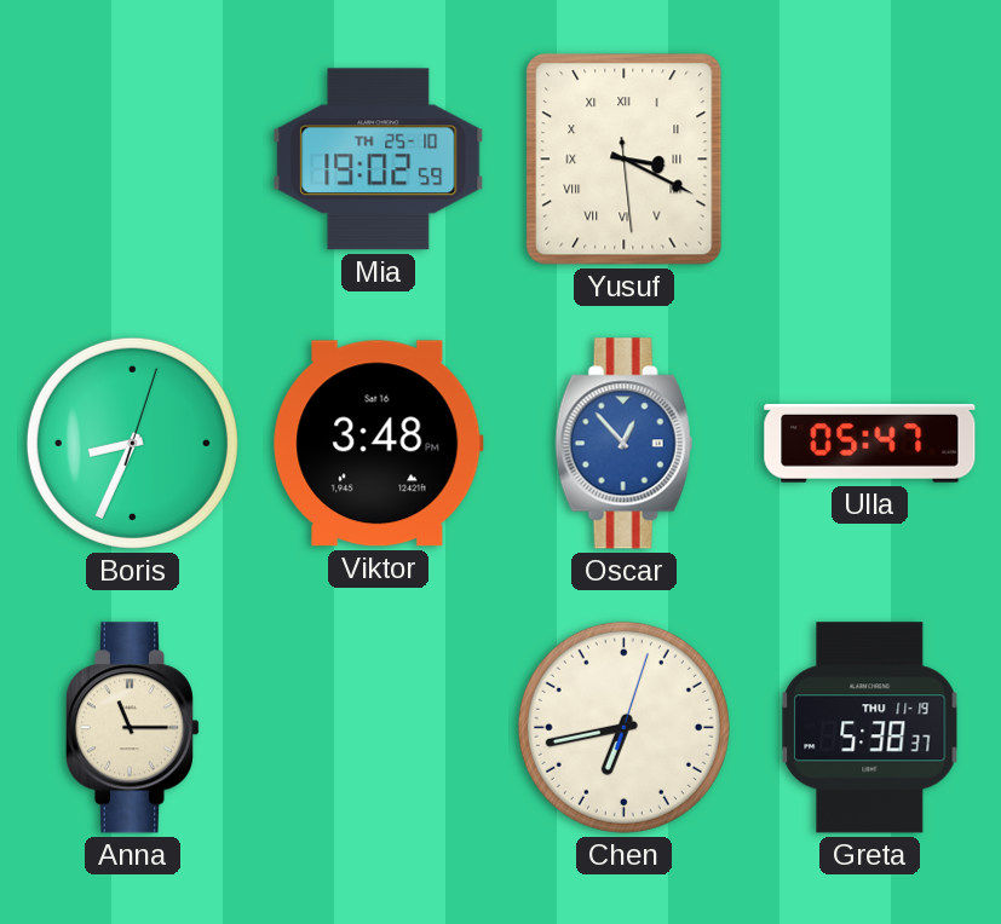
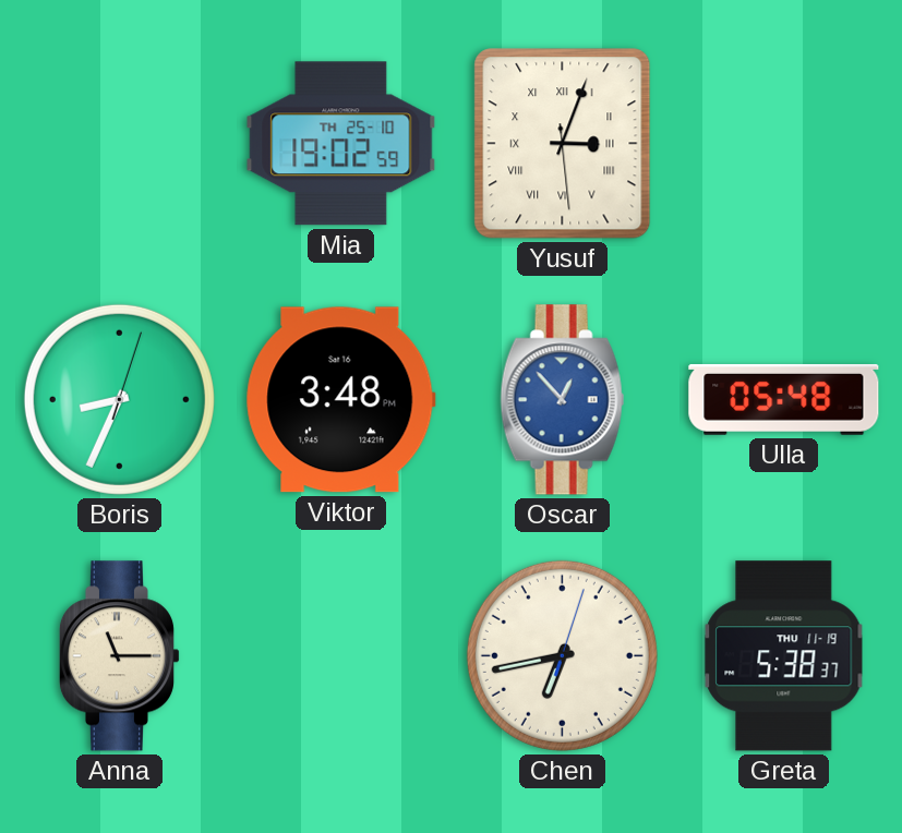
Yusuf: 3:19 -> 3:03
Ulla: 05:47 -> 05:48
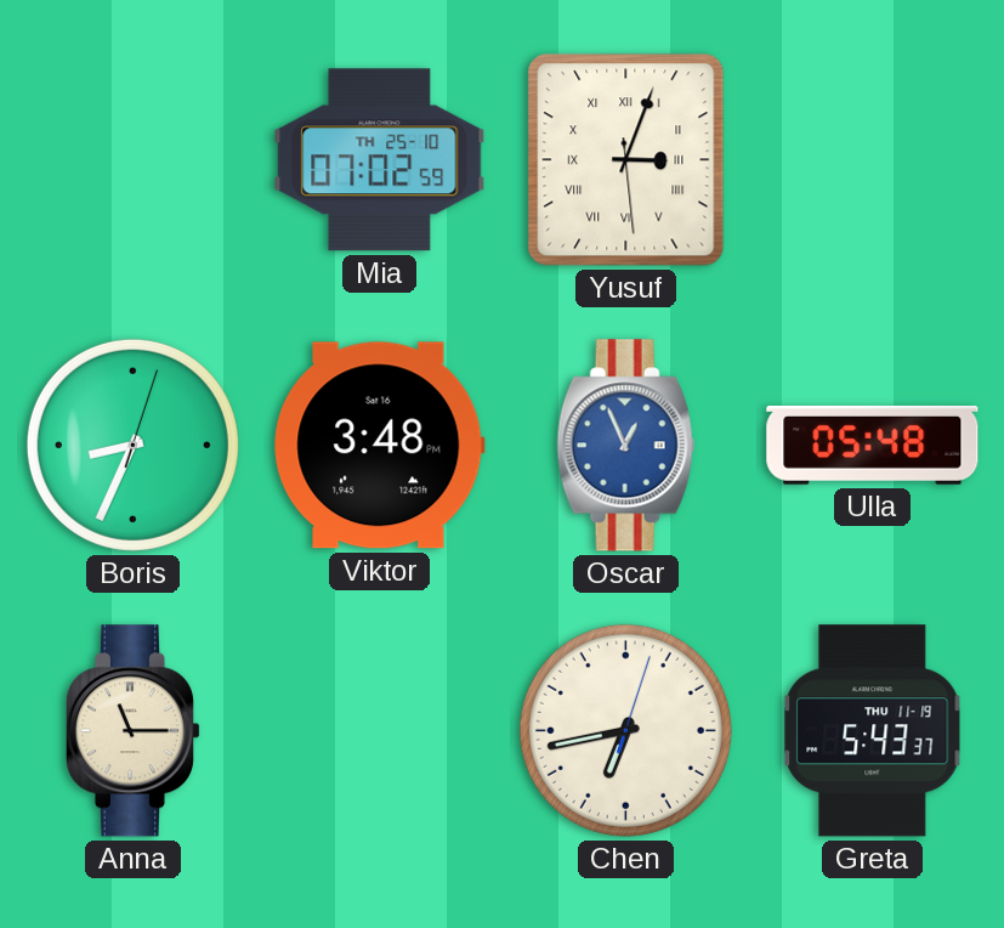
Mia: 19:02 -> 07:02
Oscar: 12:53 -> 12:56
Greta: 5:38 -> 5:43
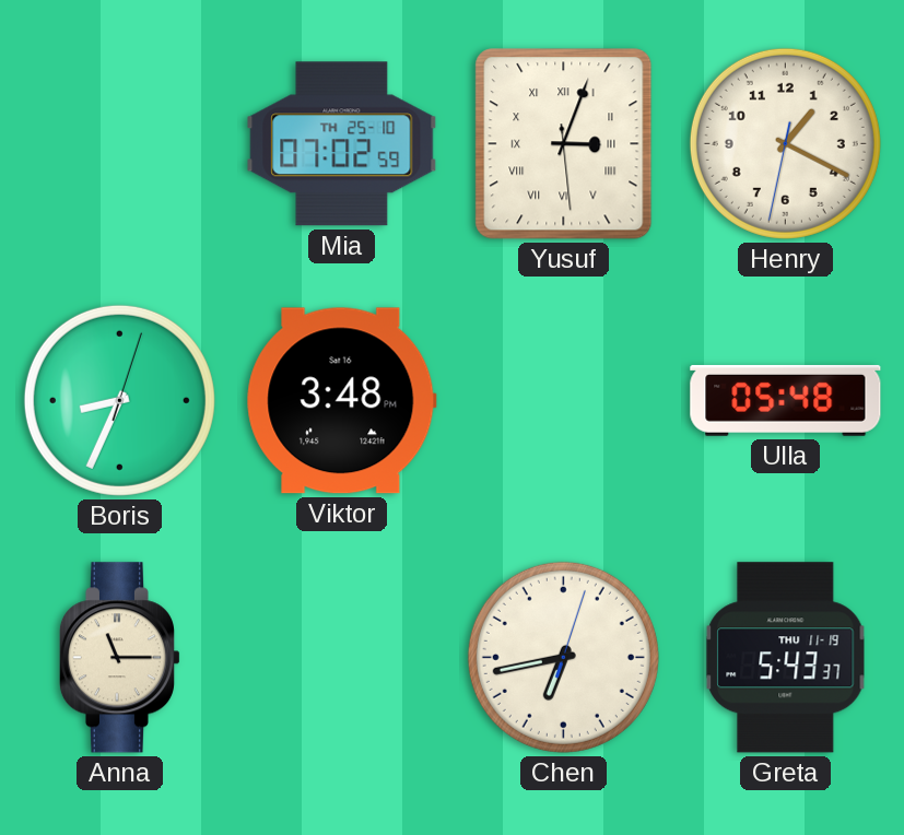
Henry: none -> 1:19
Oscar: 12:56 -> none
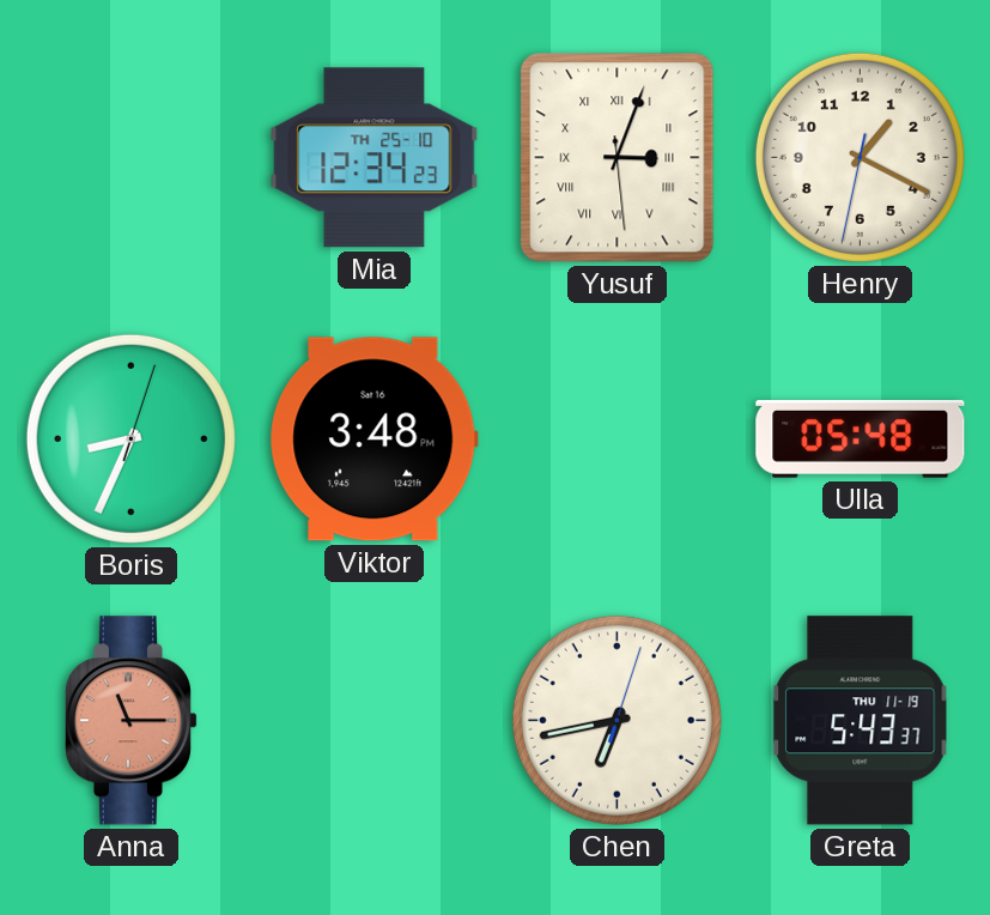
Mia: 07:02 -> 12:34
Anna dial: cream -> salmon
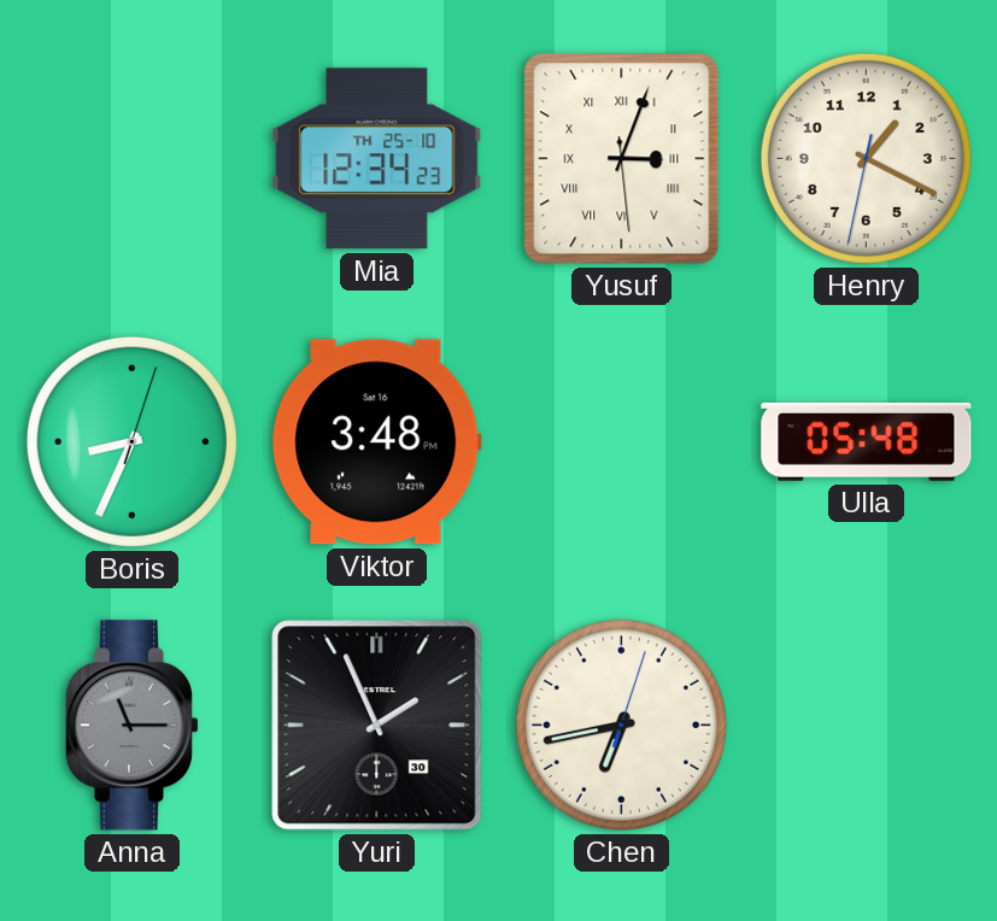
Anna dial: salmon -> grey
Yuri: none -> 1:56
Greta: 5:43 -> none
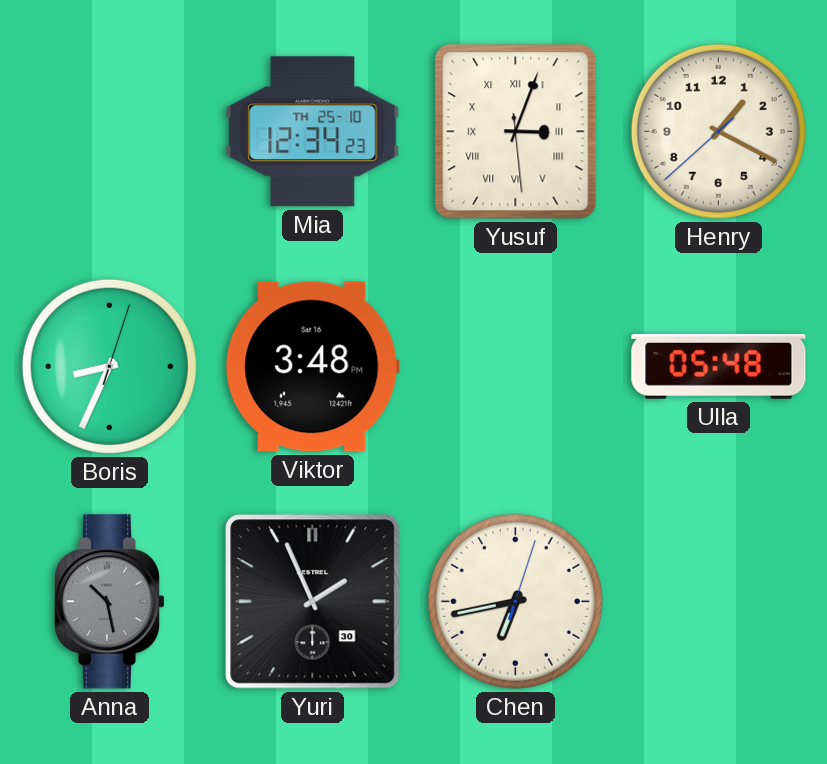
Henry: 1:19:32 -> 1:19:38
Anna: 11:15 -> 10:28
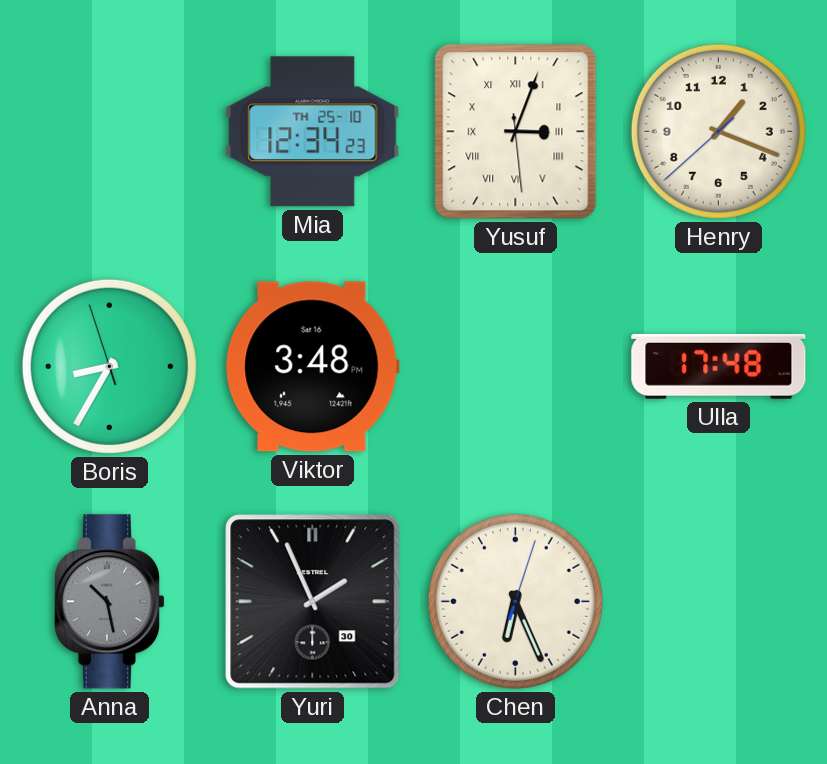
Henry: 1:19 -> 1:18
Boris: 8:34:03 -> 8:34:57
Ulla: 05:48 -> 17:48
Chen: 6:43 -> 6:26
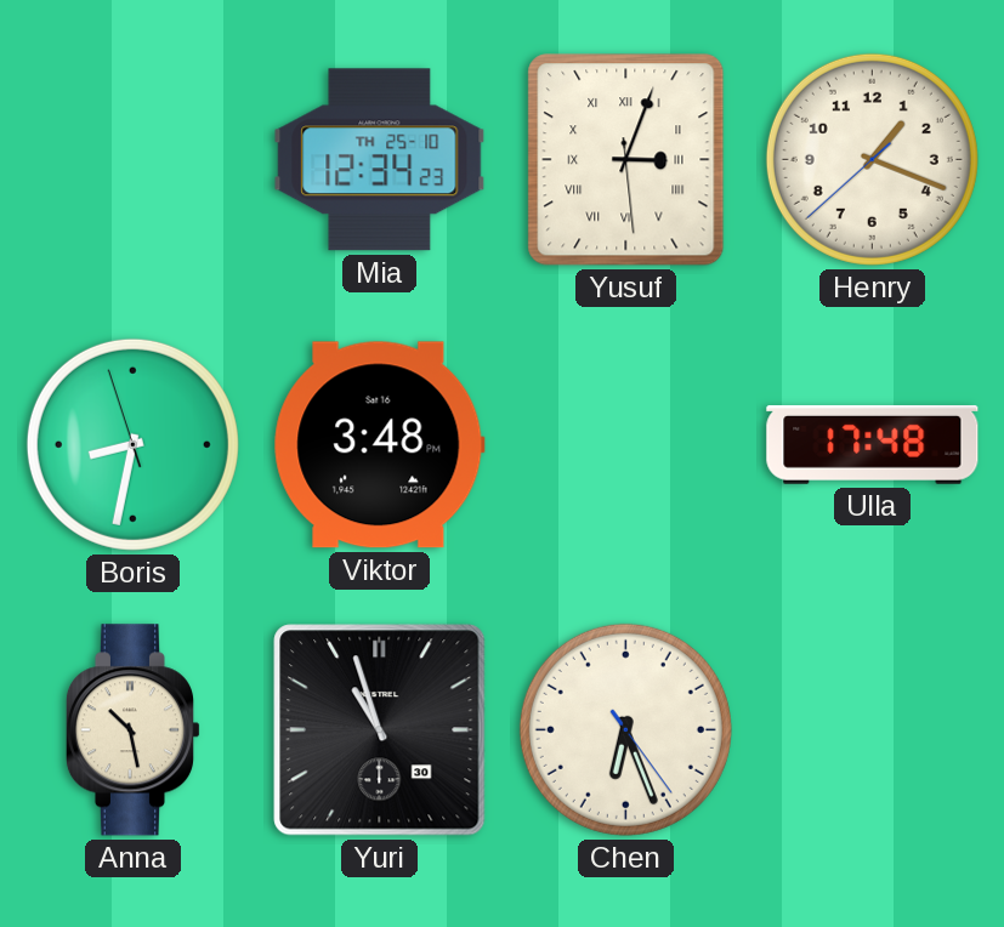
Boris: 8:34 -> 8:31
Anna dial: grey -> cream
Yuri: 1:56 -> 10:57
Chen: 6:26:03 -> 6:26:24
